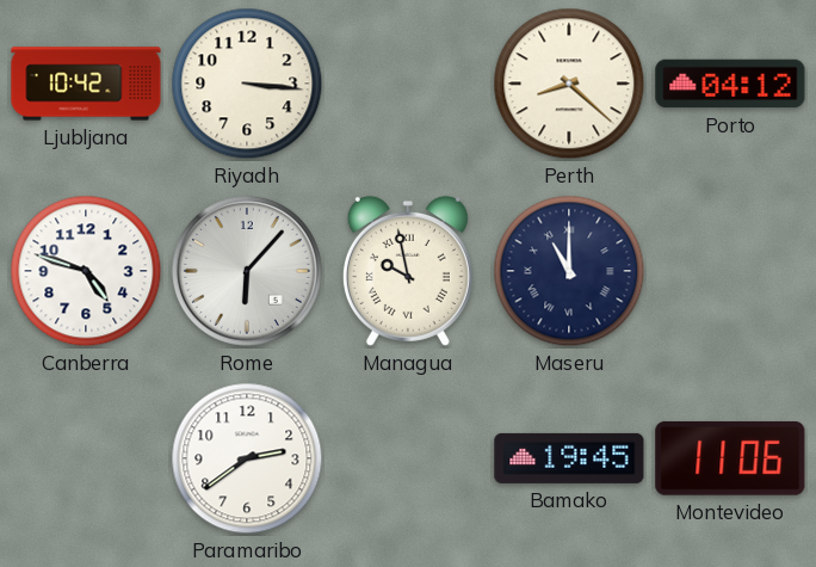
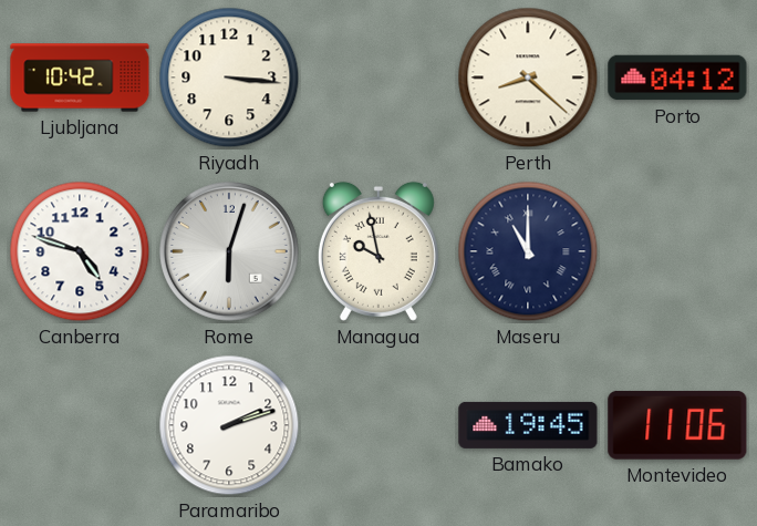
Rome: 6:07 -> 6:03
Paramaribo: 2:39 -> 2:12
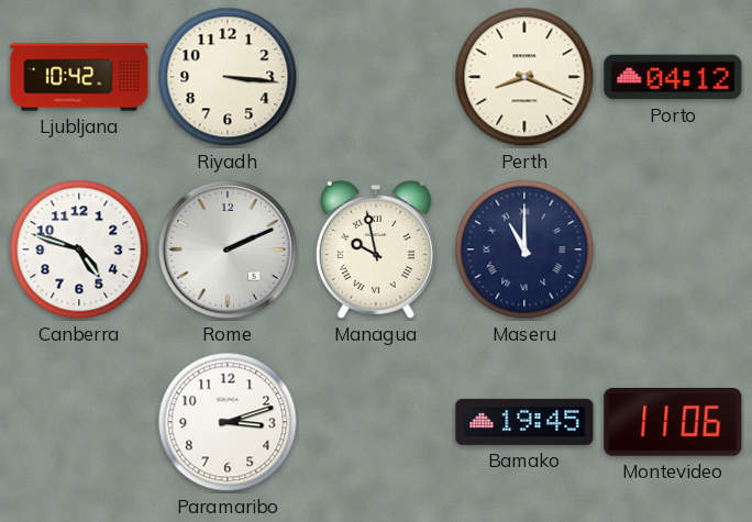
Perth: 8:22 -> 8:19
Rome: 6:03 -> 2:11
Paramaribo: 2:12 -> 3:12
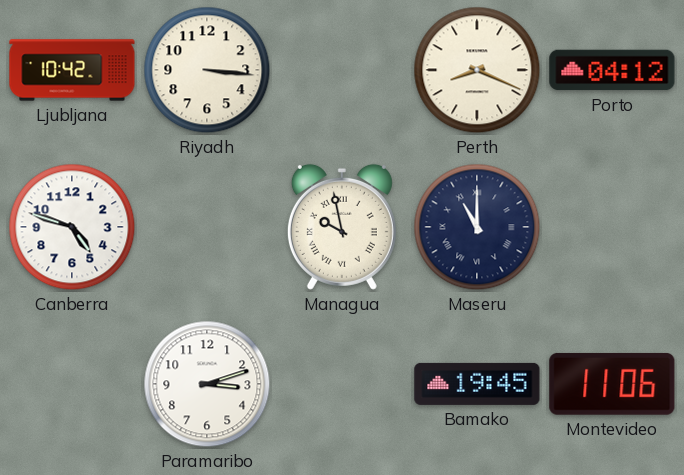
Rome: 2:11 -> none
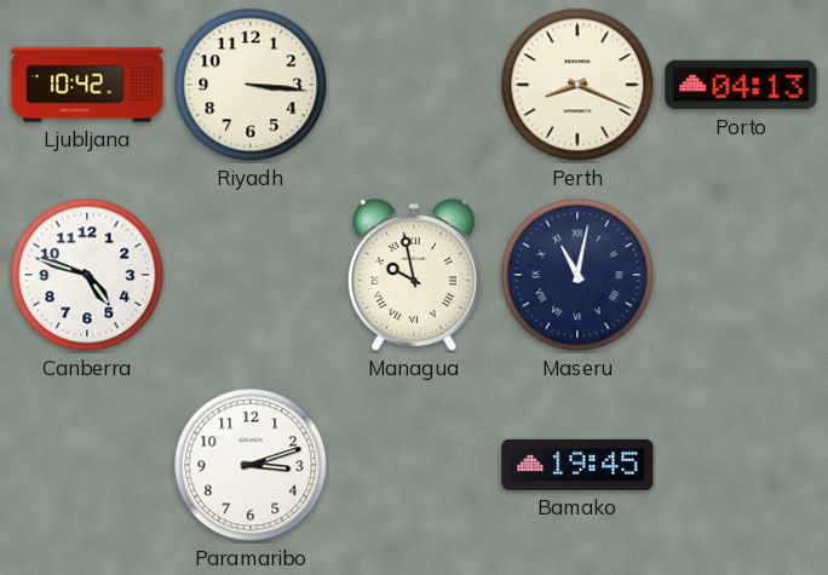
Porto: 04:12 -> 04:13
Maseru: 11:00 -> 11:02
Montevideo: 11:06 -> none
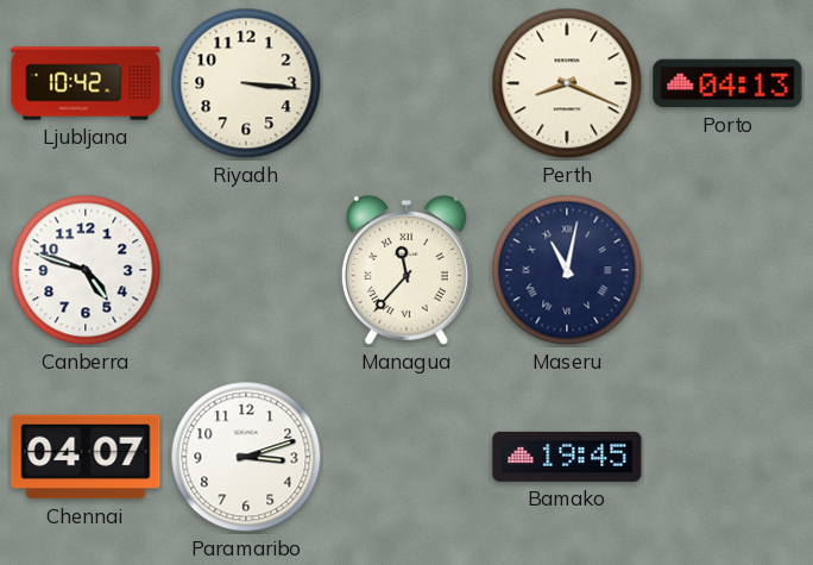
Managua: 9:58 -> 11:37
Chennai: none -> 04:07
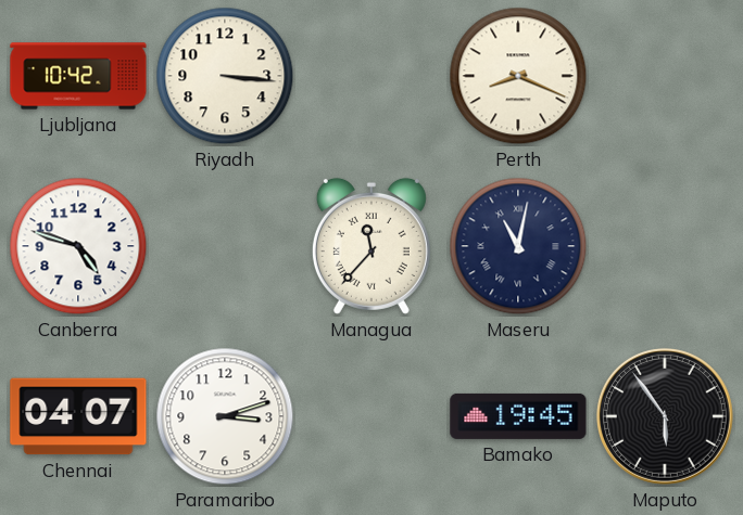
Porto: 04:13 -> none
Maputo: none -> 5:54
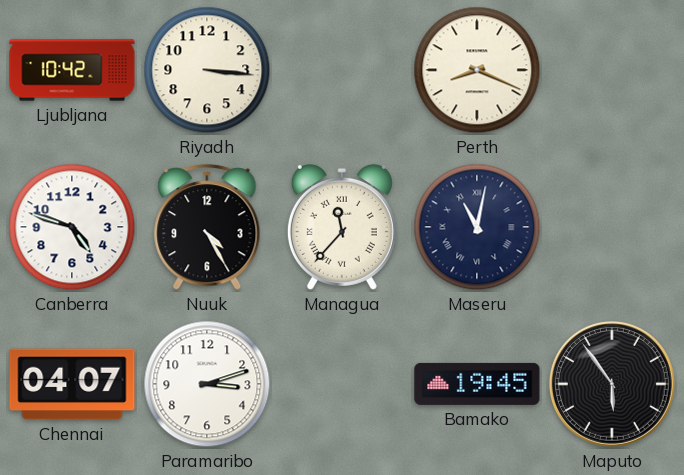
Nuuk: none -> 4:25
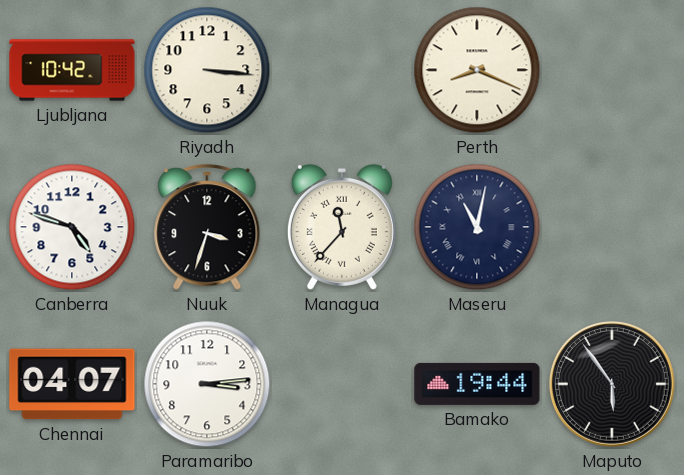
Nuuk: 4:25 -> 3:33
Paramaribo: 3:12 -> 3:14
Bamako: 19:45 -> 19:44
